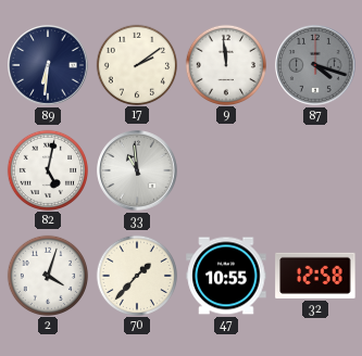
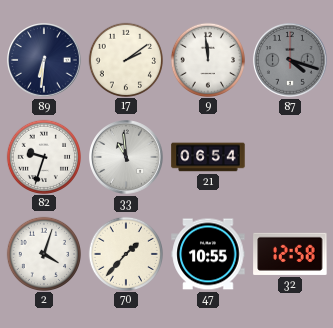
82: 5:02 -> 9:33
21: none -> 06:54
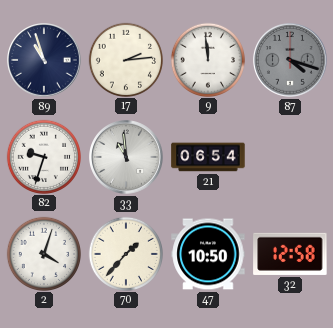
89: 6:31 -> 10:57
17: 2:09 -> 2:14
47: 10:55 -> 10:50
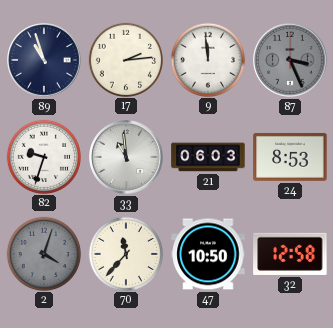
87: 4:18 -> 3:26
21: 06:54 -> 06:03
24: none -> 8:53
2 dial: white -> grey
70: 1:37 -> 11:37
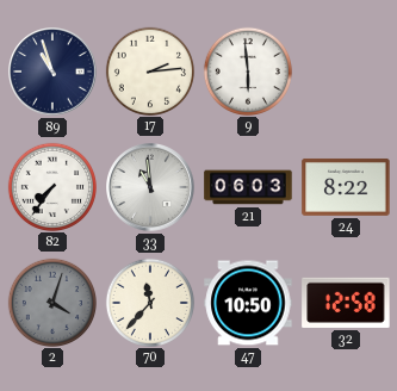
9: 11:59 -> 5:59
87: 3:26 -> none
82: 9:33 -> 7:36
24: 8:53 -> 8:22
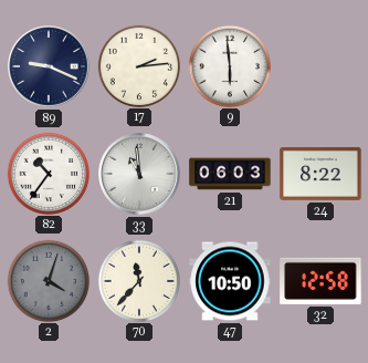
89: 10:57 -> 9:19
82: 7:36 -> 10:36
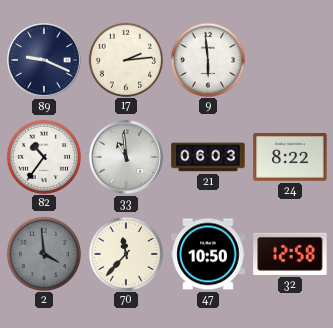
2: 4:03 -> 3:59
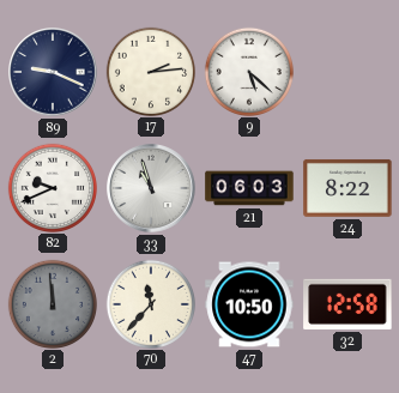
9: 5:59 -> 5:22
82: 10:36 -> 9:41
33: 10:59 -> 10:57
2: 3:59 -> 11:59
